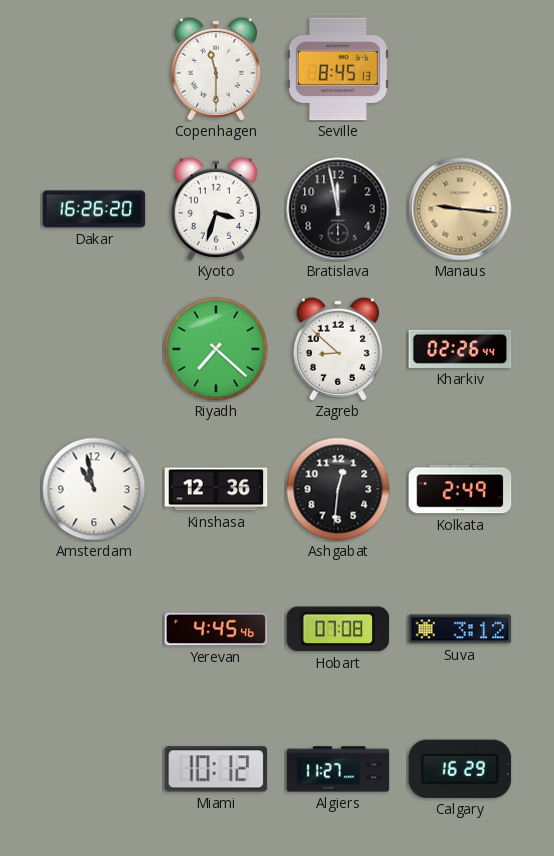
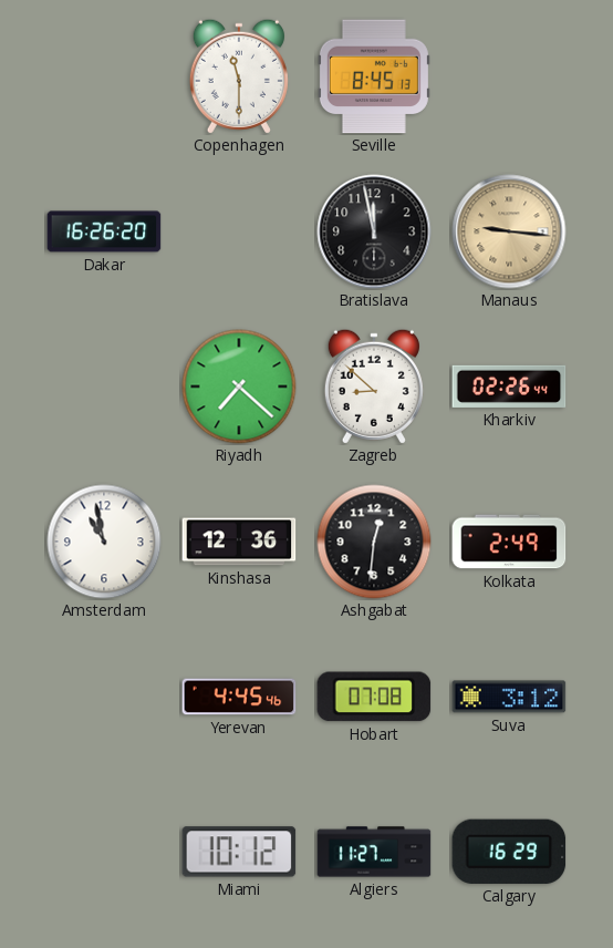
Kyoto: 3:33 -> none
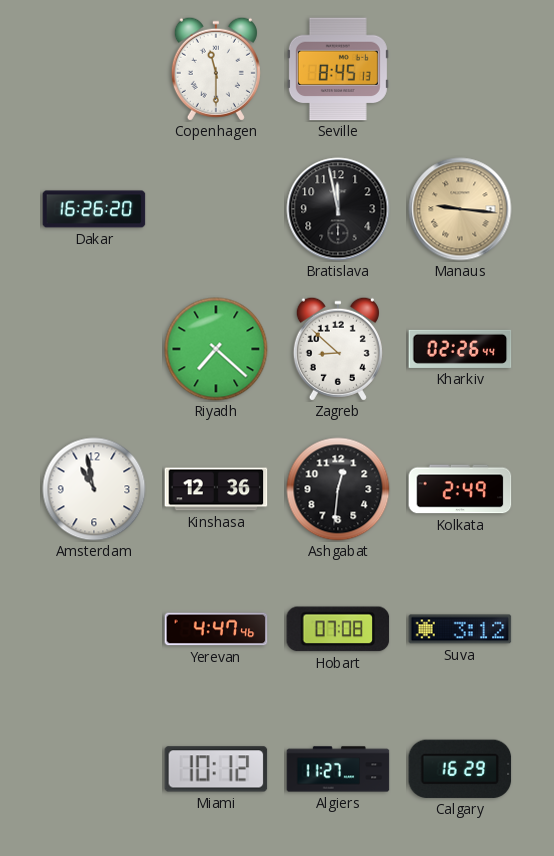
Yerevan: 4:45 -> 4:47
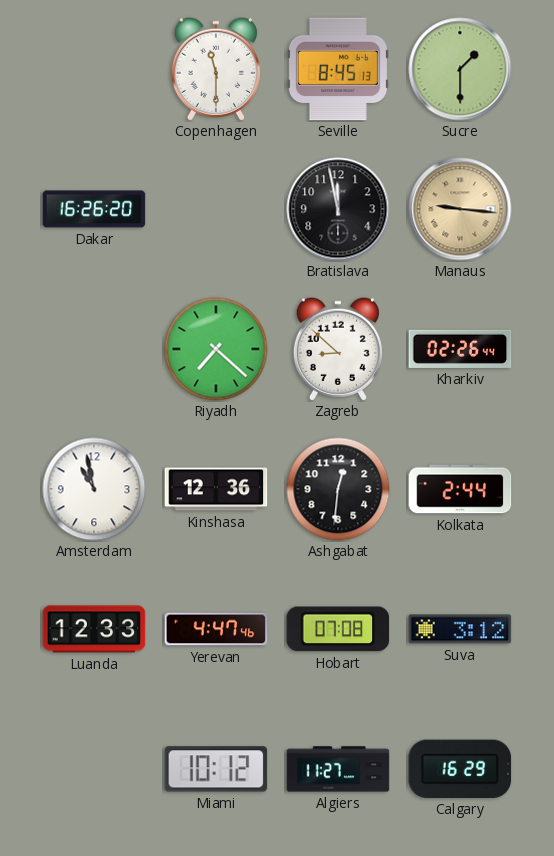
Sucre: none -> 1:30
Kolkata: 2:49 -> 2:44
Luanda: none -> 12:33
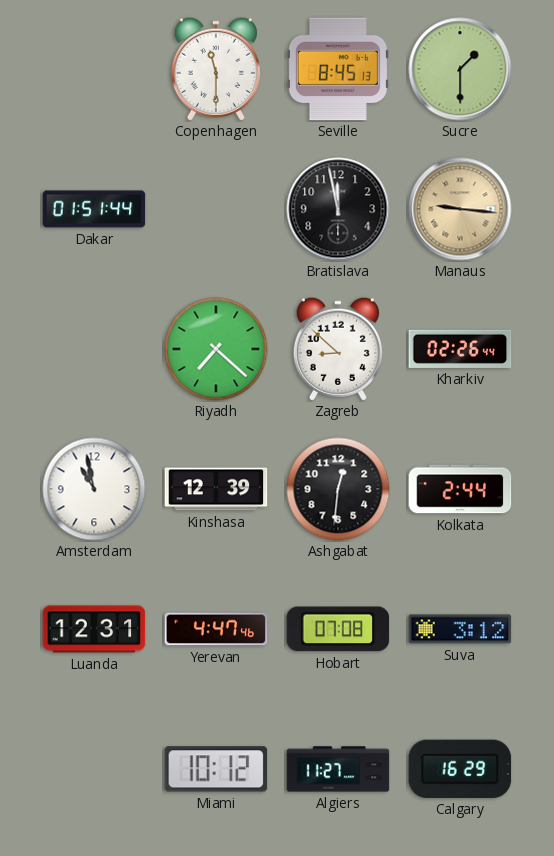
Dakar: 16:26 -> 01:51
Kinshasa: 12:36 -> 12:39
Luanda: 12:33 -> 12:31
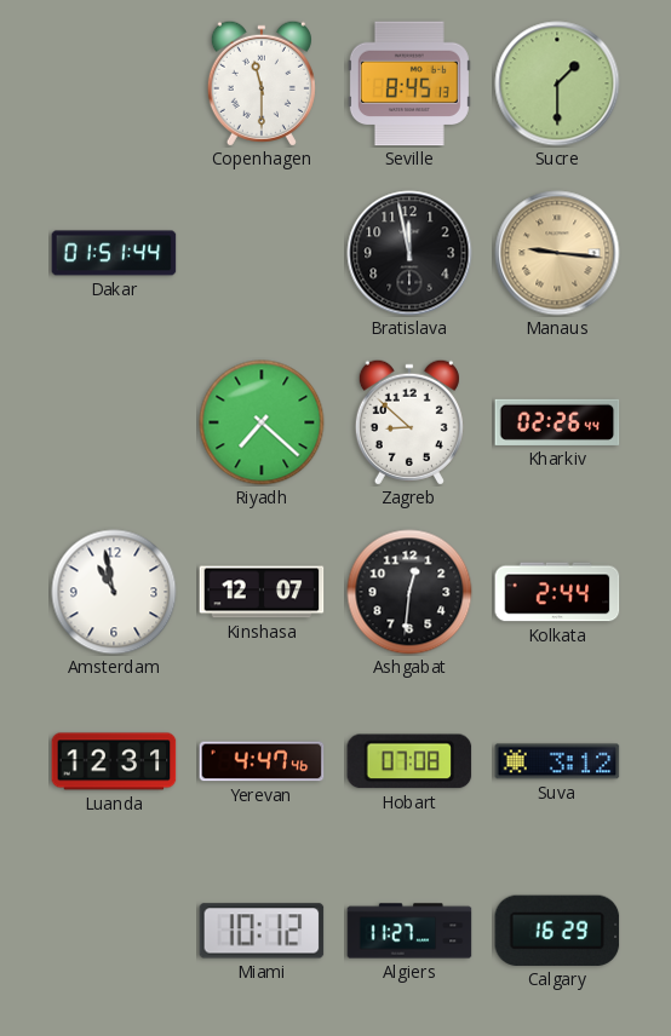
Kinshasa: 12:39 -> 12:07
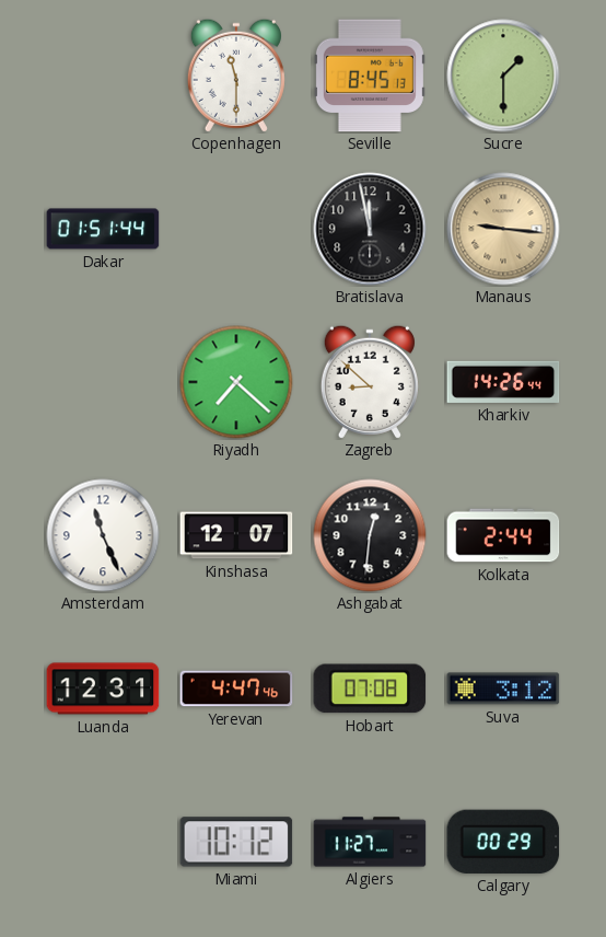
Kharkiv: 02:26 -> 14:26
Amsterdam: 10:58 -> 11:26
Calgary: 16:29 -> 00:29
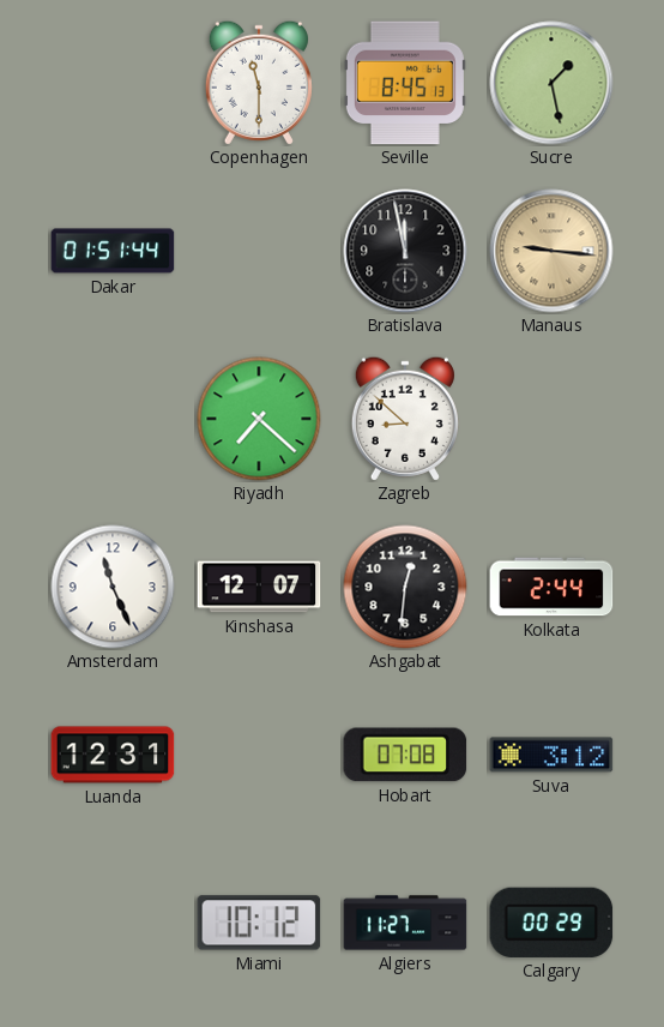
Sucre: 1:30 -> 1:28
Kharkiv: 14:26 -> none
Yerevan: 4:47 -> none
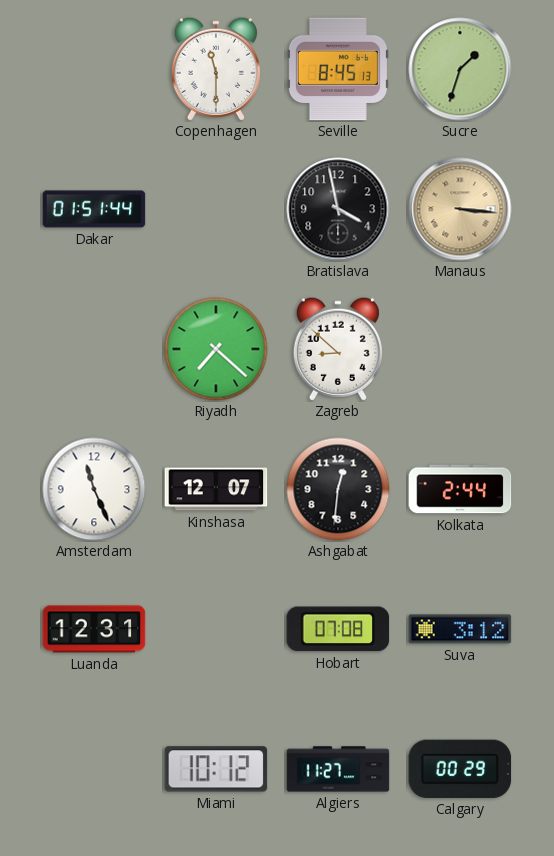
Sucre: 1:28 -> 1:33
Bratislava: 11:58 -> 3:58
Manaus: 9:16 -> 3:16
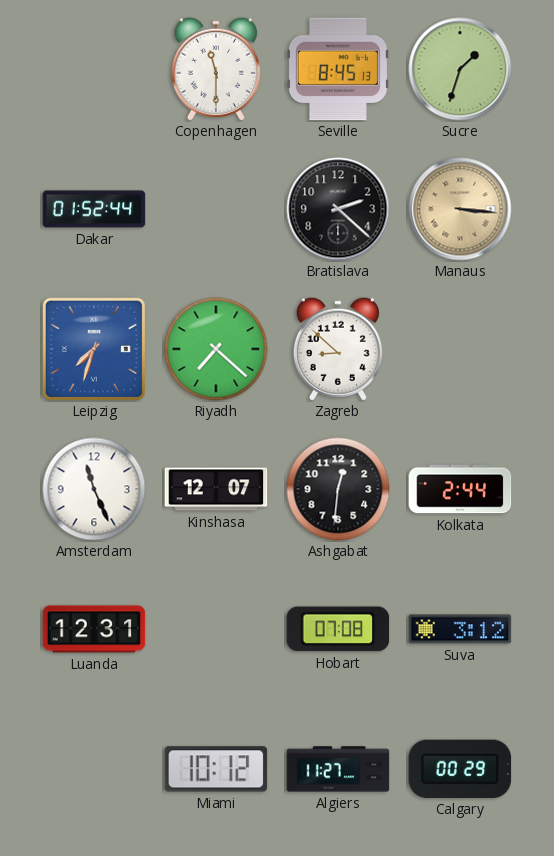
Dakar: 01:51 -> 01:52
Bratislava: 3:58 -> 2:22
Leipzig: none -> 7:33
